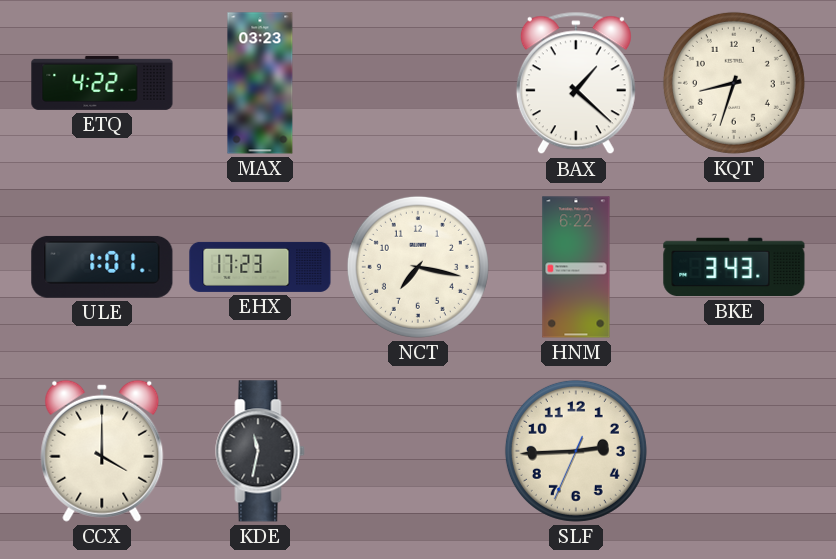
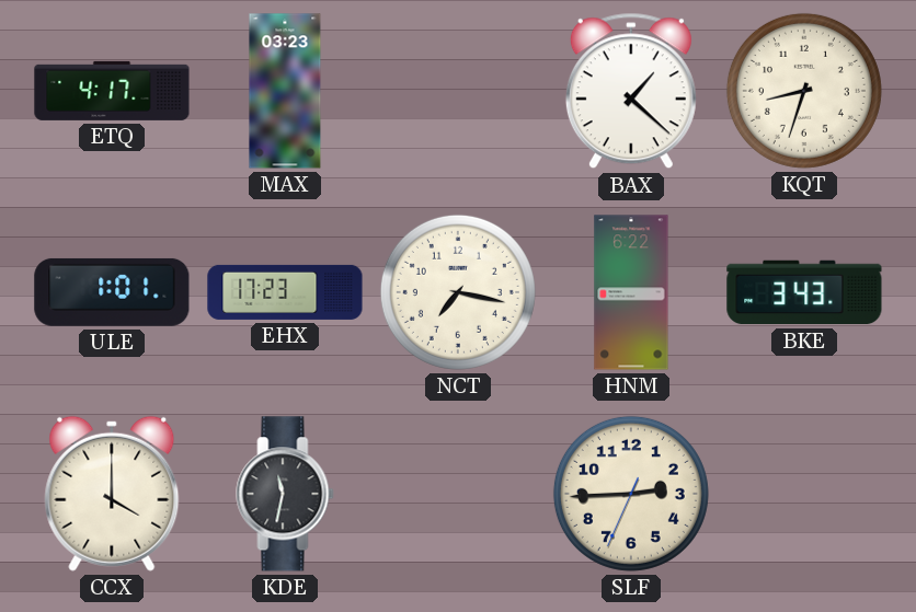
ETQ: 4:22 -> 4:17
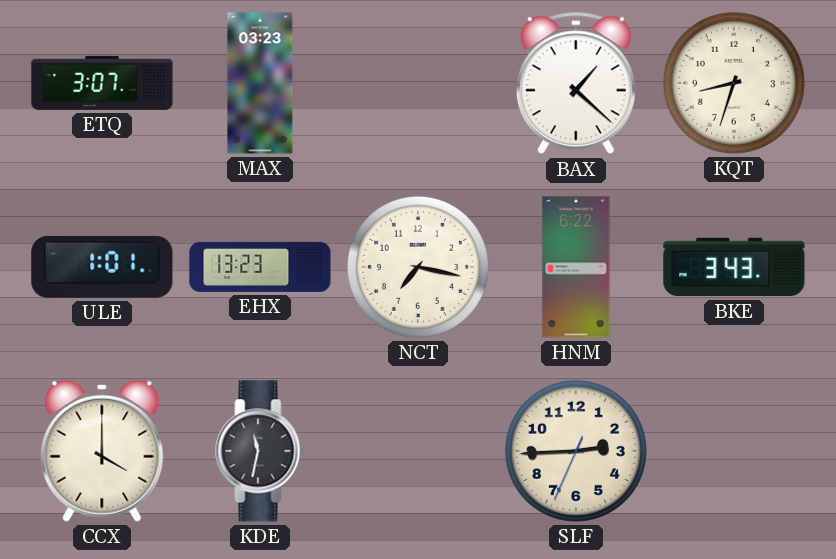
ETQ: 4:17 -> 3:07
EHX: 17:23 -> 13:23
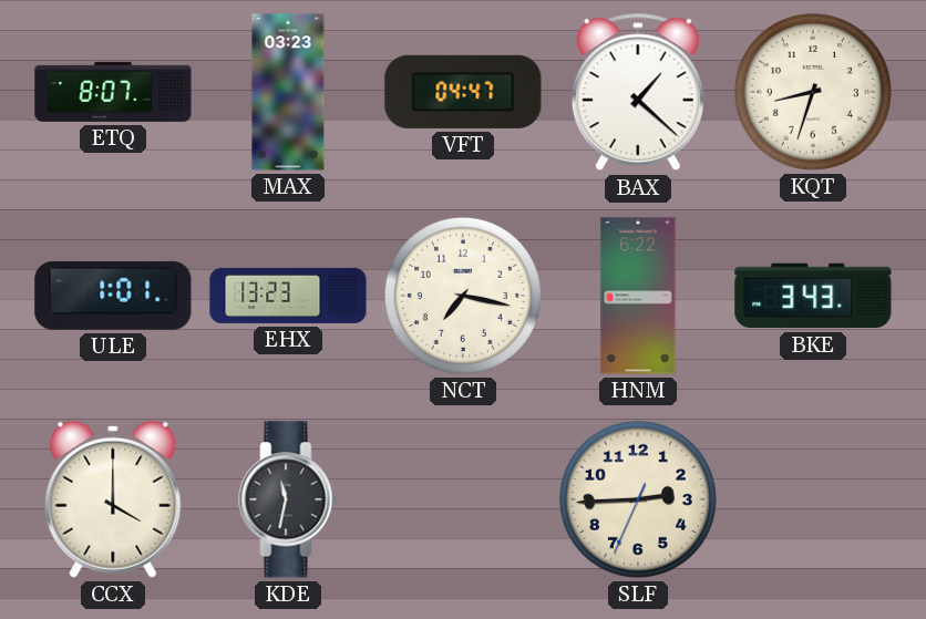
ETQ: 3:07 -> 8:07
VFT: none -> 04:47
